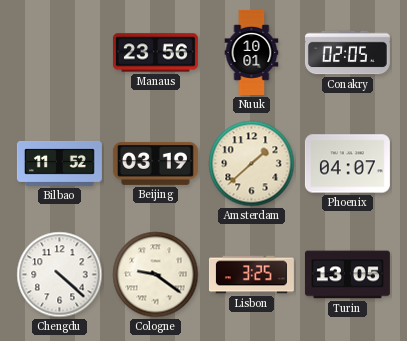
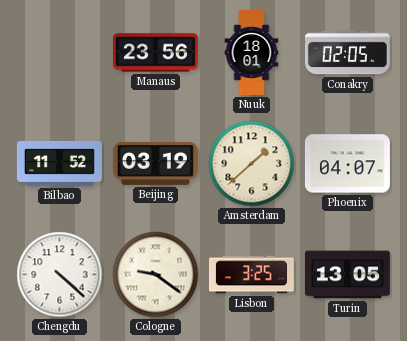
Nuuk: 10:01 -> 18:01
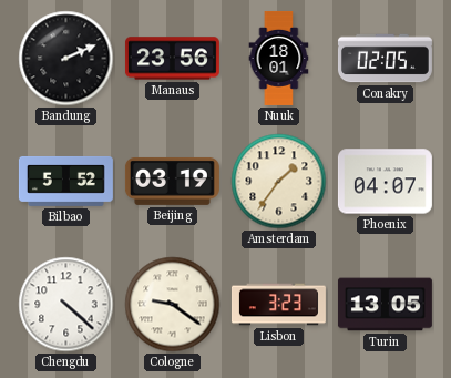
Bandung: none -> 2:11
Bilbao: 11:52 -> 5:52
Amsterdam: 1:38 -> 1:36
Lisbon: 3:25 -> 3:23
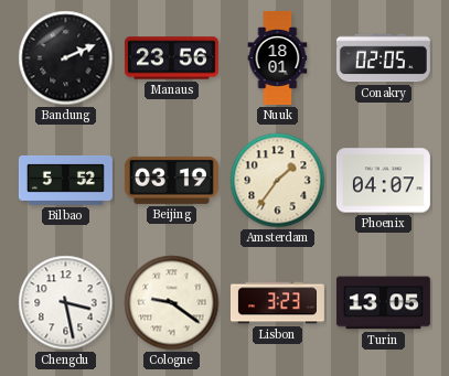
Chengdu: 4:22 -> 3:28
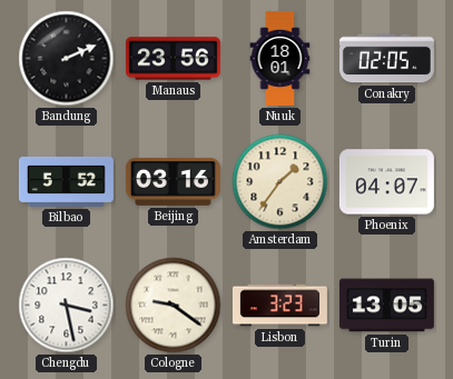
Beijing: 03:19 -> 03:16
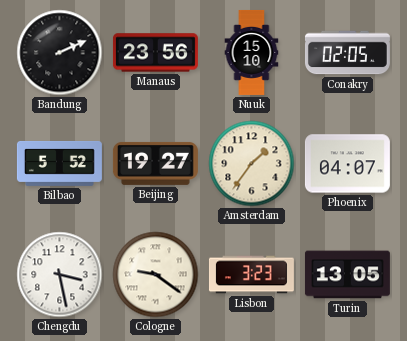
Nuuk: 18:01 -> 15:10
Beijing: 03:16 -> 19:27
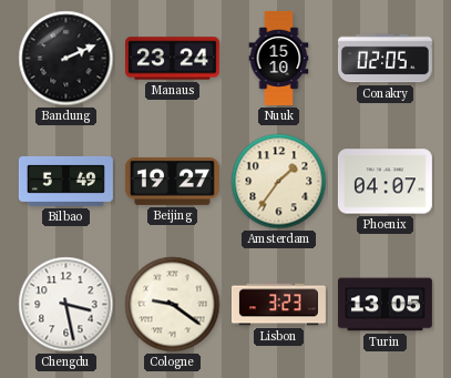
Manaus: 23:56 -> 23:24
Bilbao: 5:52 -> 5:49
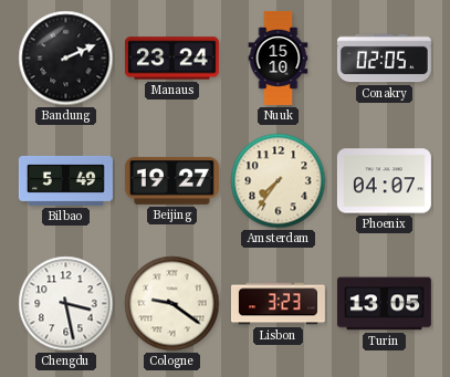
Amsterdam: 1:36 -> 7:36
